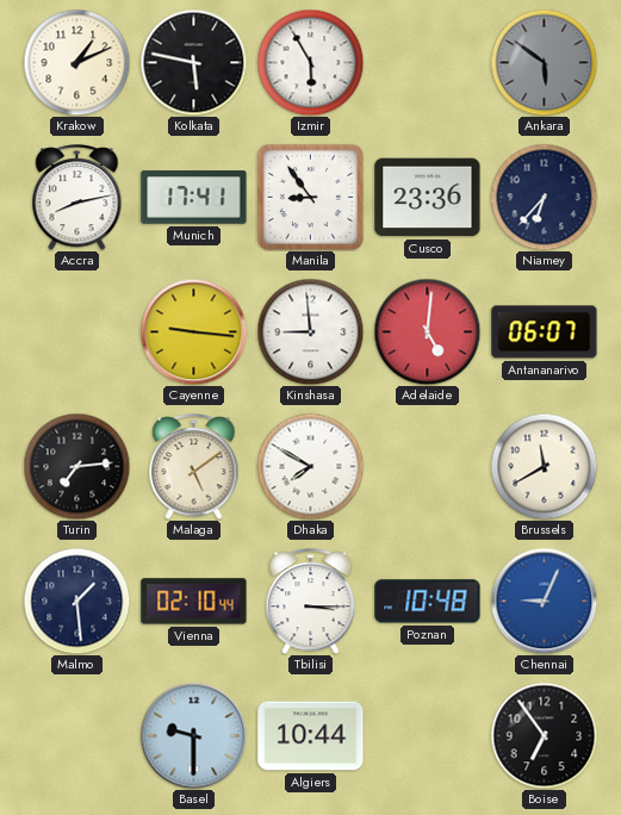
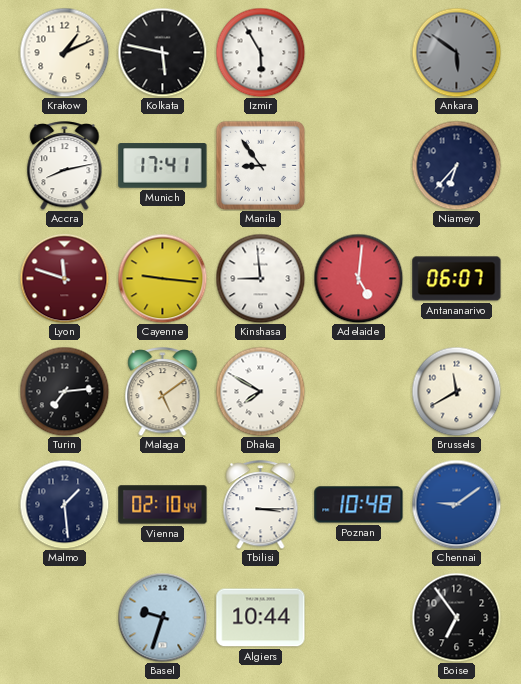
Cusco: 23:36 -> none
Lyon: none -> 11:48
Chennai: 9:04 -> 9:09
Basel: 9:30 -> 9:33
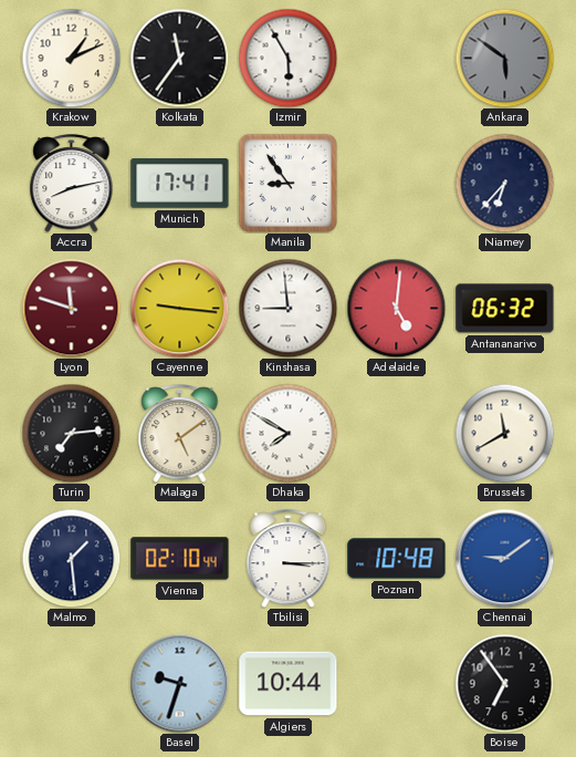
Kolkata: 5:47 -> 11:36
Antananarivo: 06:07 -> 06:32
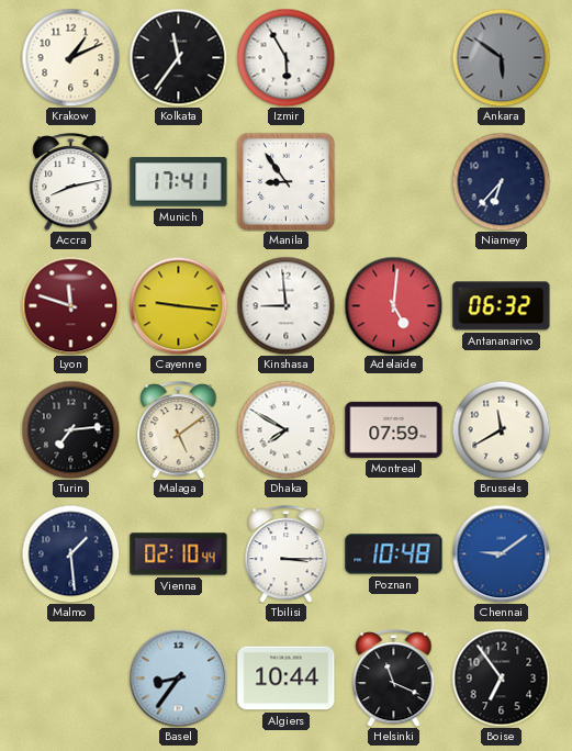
Montreal: none -> 07:59
Basel: 9:33 -> 8:36
Helsinki: none -> 11:19
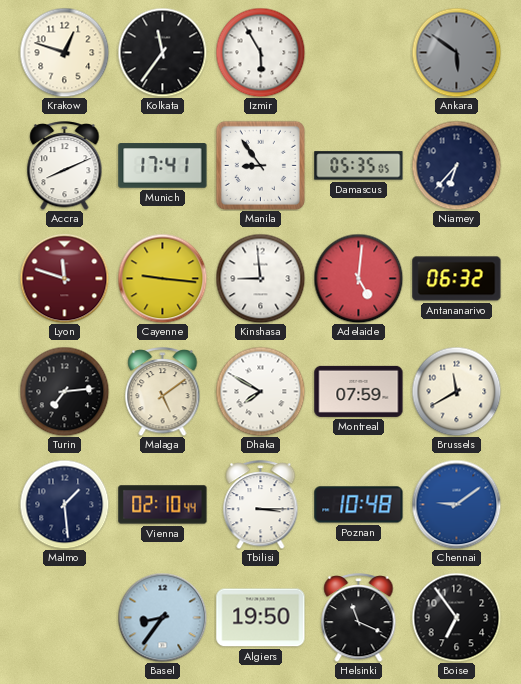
Krakow: 1:11 -> 12:48
Accra: 8:13 -> 8:11
Damascus: none -> 05:35
Algiers: 10:44 -> 19:50
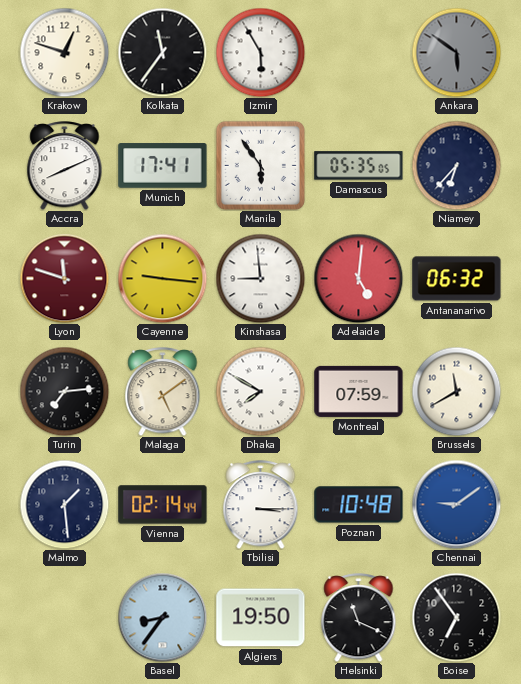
Manila: 8:54 -> 5:54
Vienna: 02:10 -> 02:14
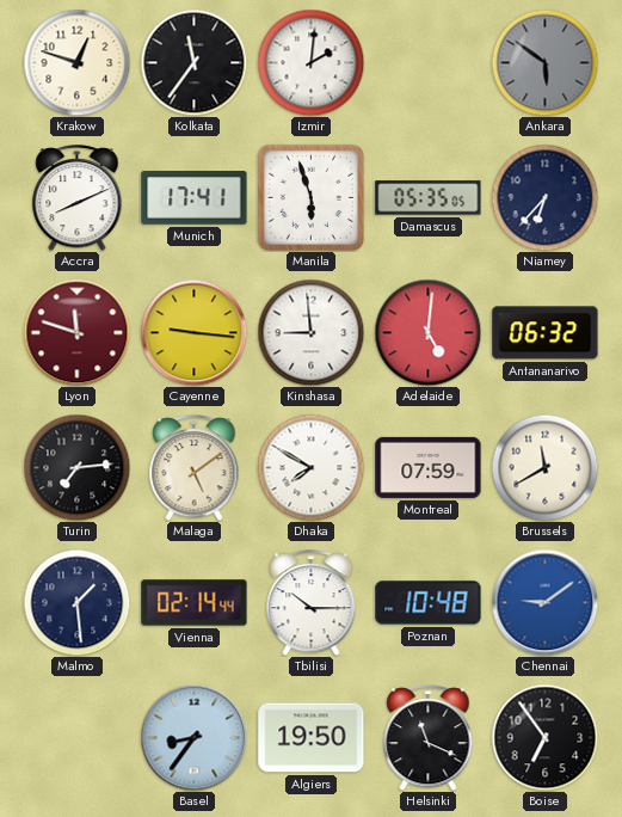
Izmir: 5:55 -> 2:01
Manila: 5:54 -> 5:57
Tbilisi: 3:15 -> 10:15
